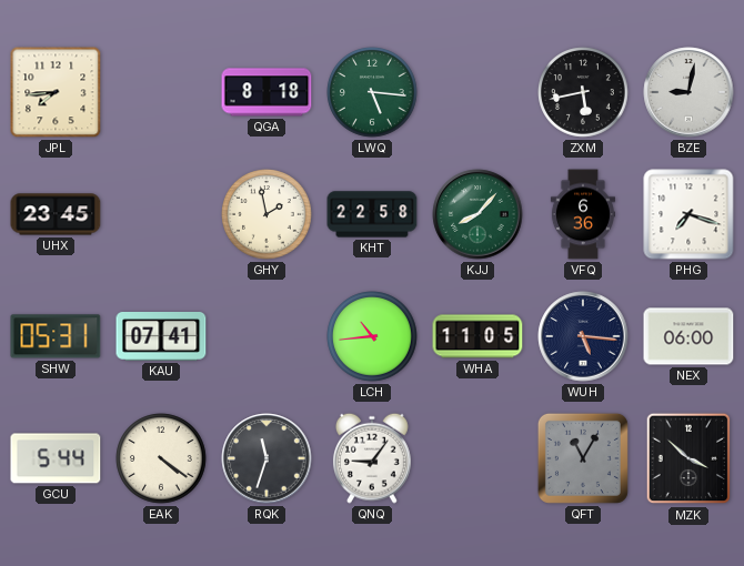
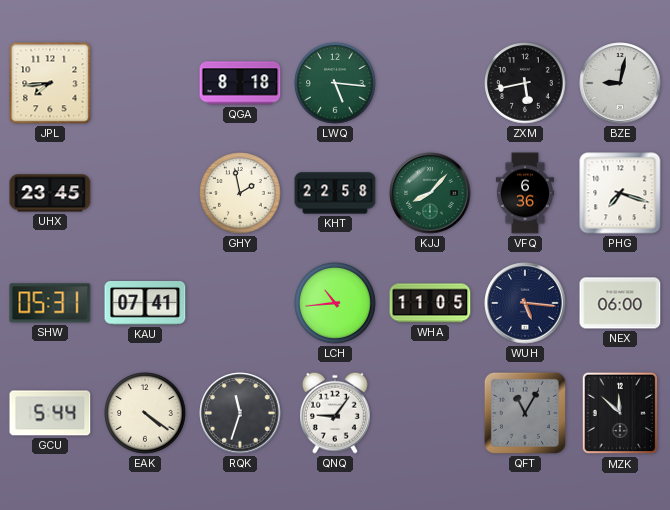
MZK: 3:52 -> 11:52
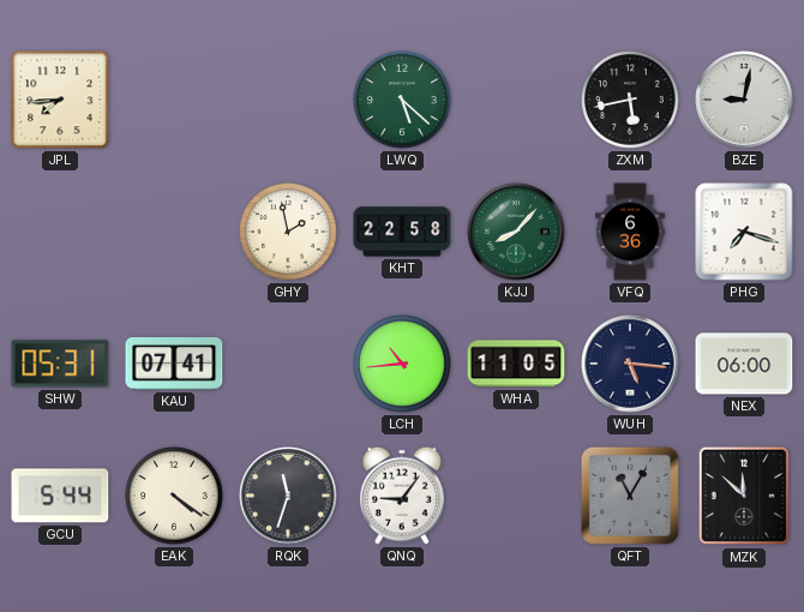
QGA: 8:18 -> none
LWQ: 5:16 -> 5:22
UHX: 23:45 -> none
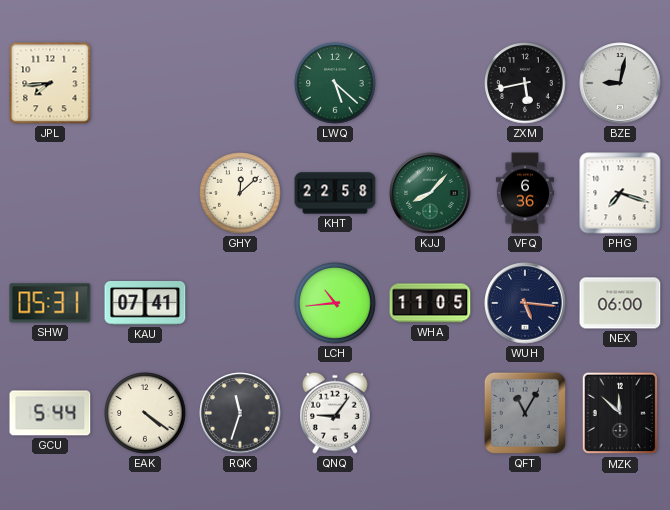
GHY: 1:58 -> 12:08
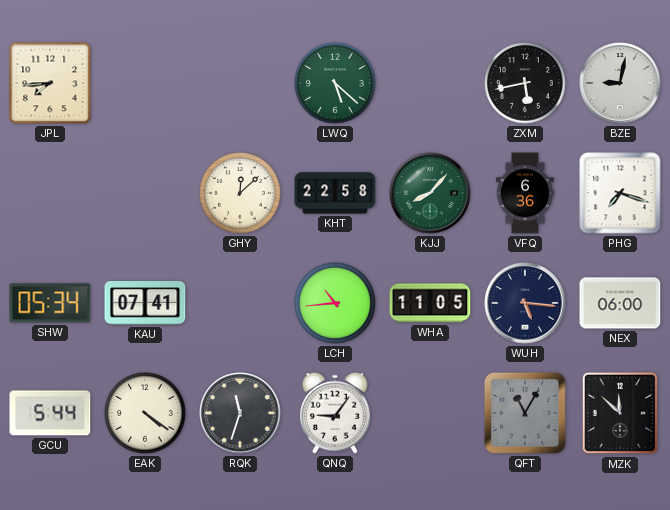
SHW: 05:31 -> 05:34
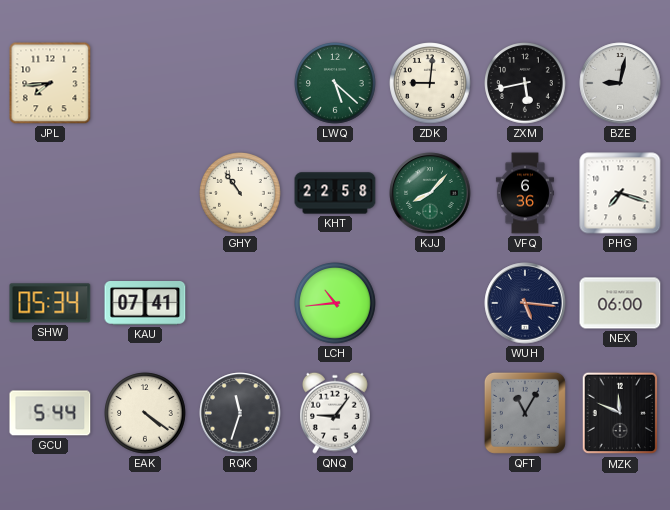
ZDK: none -> 9:01
GHY: 12:08 -> 10:54
WHA: 11:05 -> none
MZK: 11:52 -> 11:49
